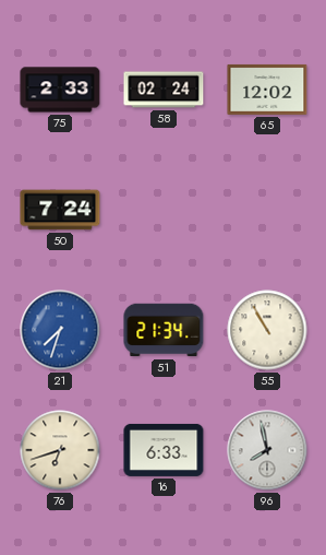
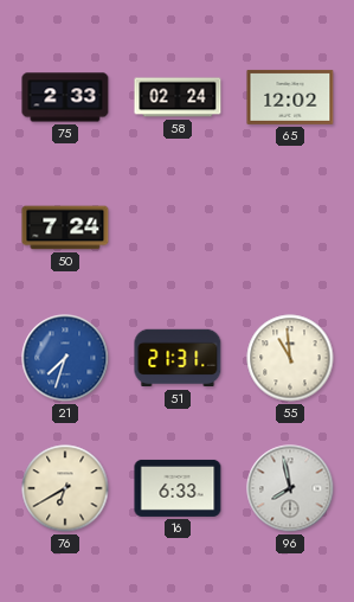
51: 21:34 -> 21:31
55: 10:55 -> 10:59
76: 6:42 -> 6:40
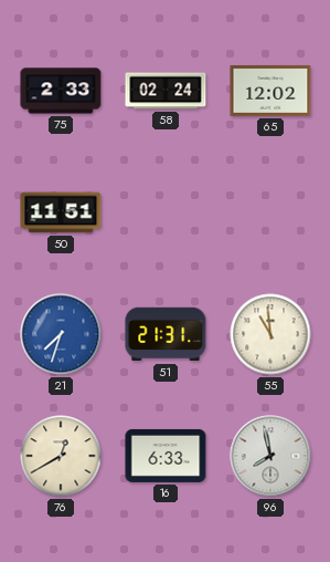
50: 7:24 -> 11:51
76: 6:40 -> 12:40
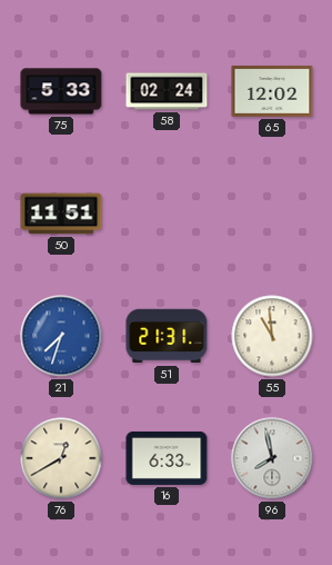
75: 2:33 -> 5:33
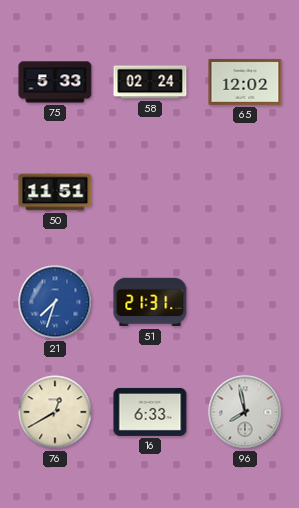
55: 10:59 -> none
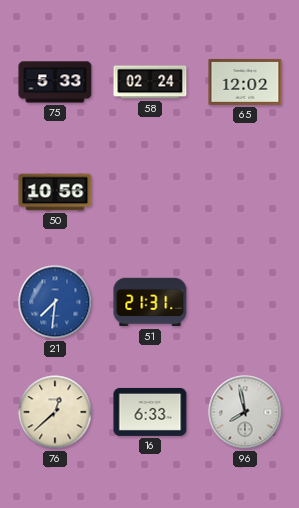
50: 11:51 -> 10:56
21: 7:33 -> 7:31
76: 12:40 -> 12:38
